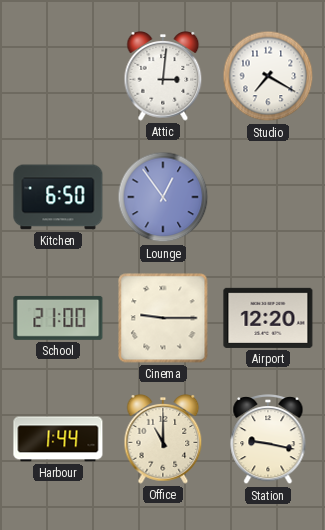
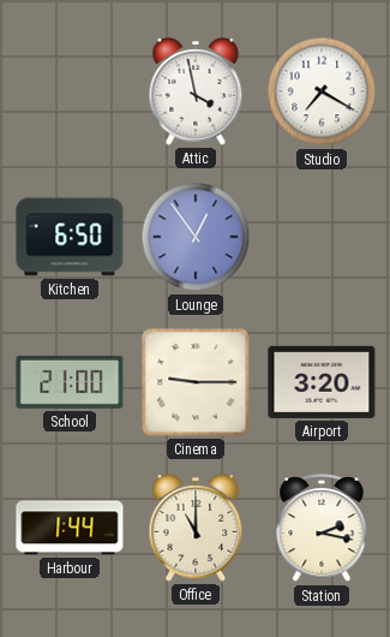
Attic: 3:01 -> 3:58
Airport: 12:20 -> 3:20
Station: 9:17 -> 2:17
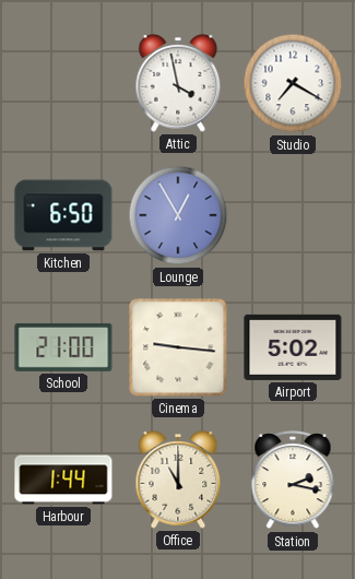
Lounge: 12:54 -> 12:55
Cinema: 9:15 -> 9:16
Airport: 3:20 -> 5:02
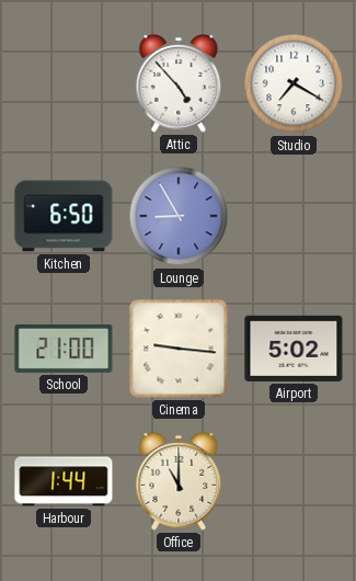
Attic: 3:58 -> 4:53
Lounge: 12:55 -> 8:55
Station: 2:17 -> none
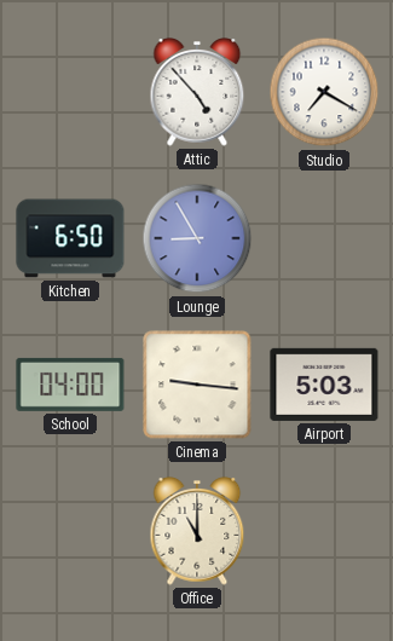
School: 21:00 -> 04:00
Airport: 5:02 -> 5:03
Harbour: 1:44 -> none
